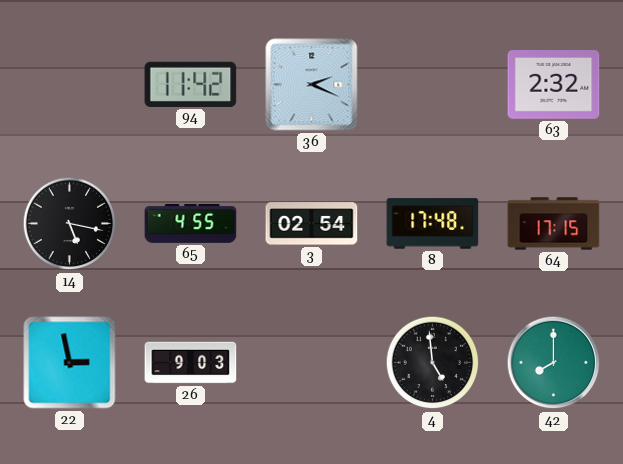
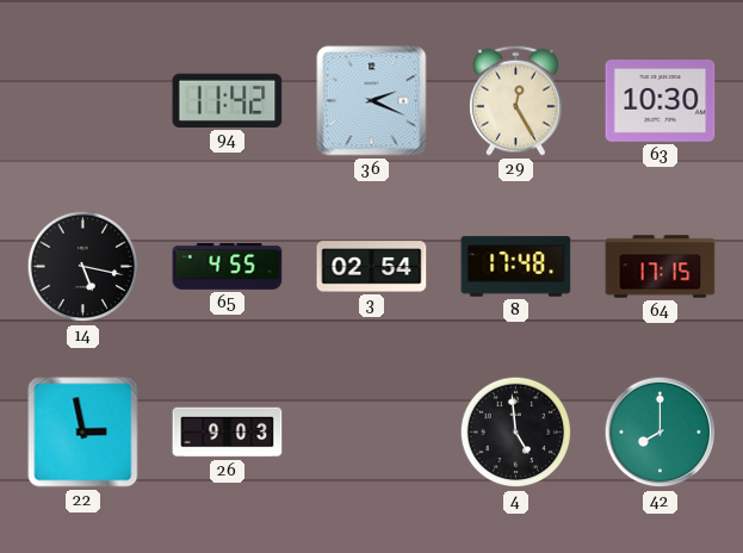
29: none -> 12:25
63: 2:32 -> 10:30
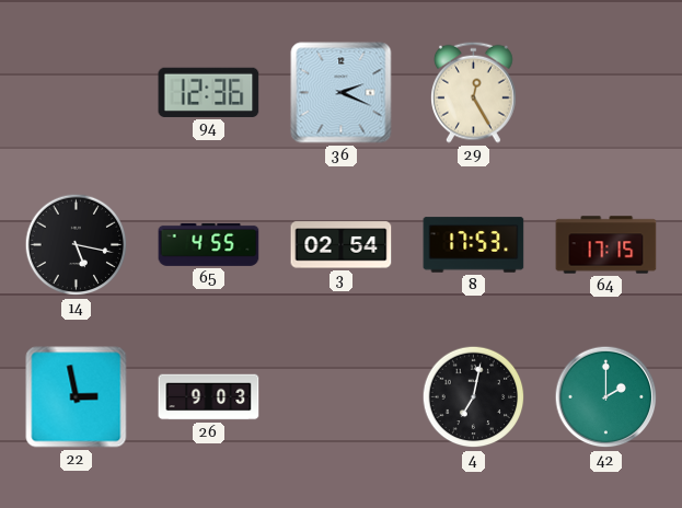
94: 11:42 -> 12:36
63: 10:30 -> none
8: 17:48 -> 17:53
4: 4:59 -> 7:02
42: 8:00 -> 2:00
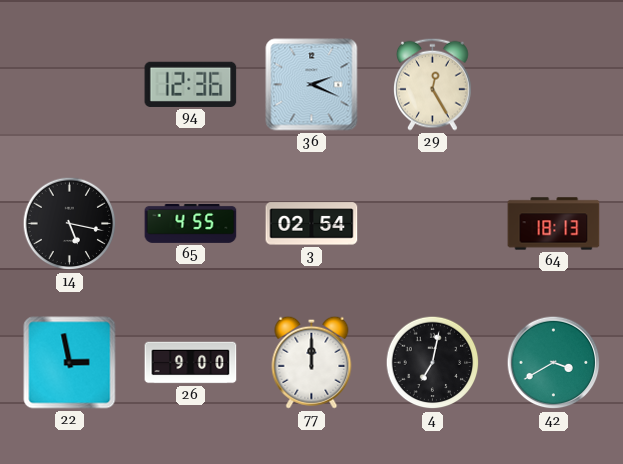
8: 17:53 -> none
64: 17:15 -> 18:13
26: 9:03 -> 9:00
77: none -> 12:00
42: 2:00 -> 3:40
